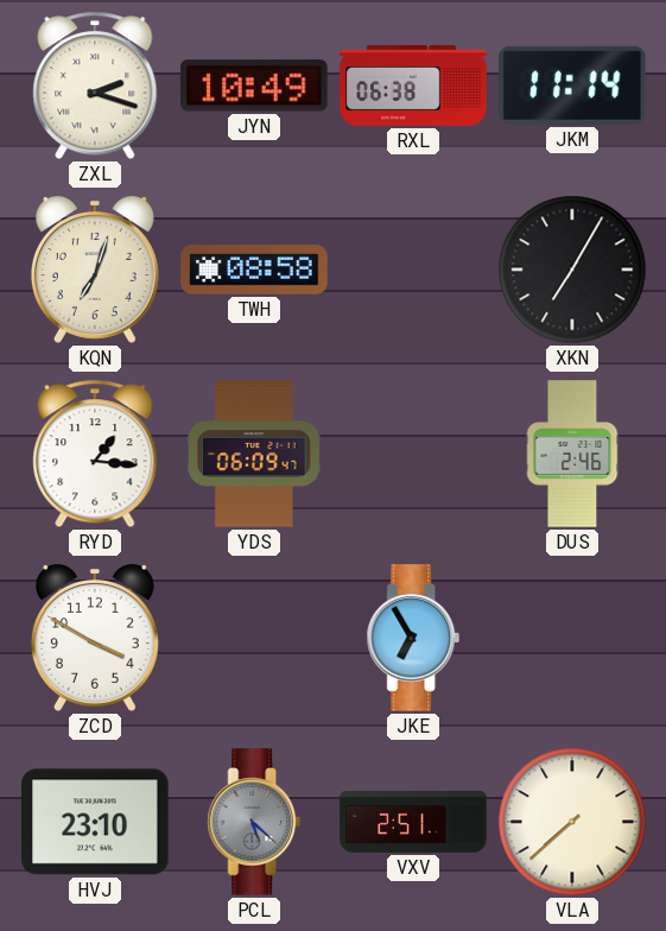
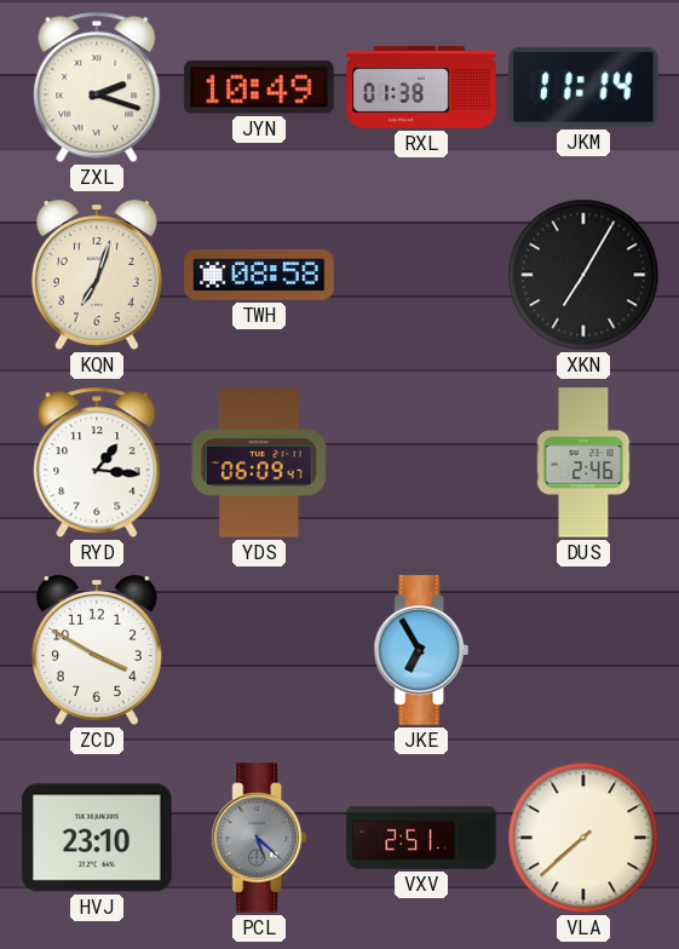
RXL: 06:38 -> 01:38
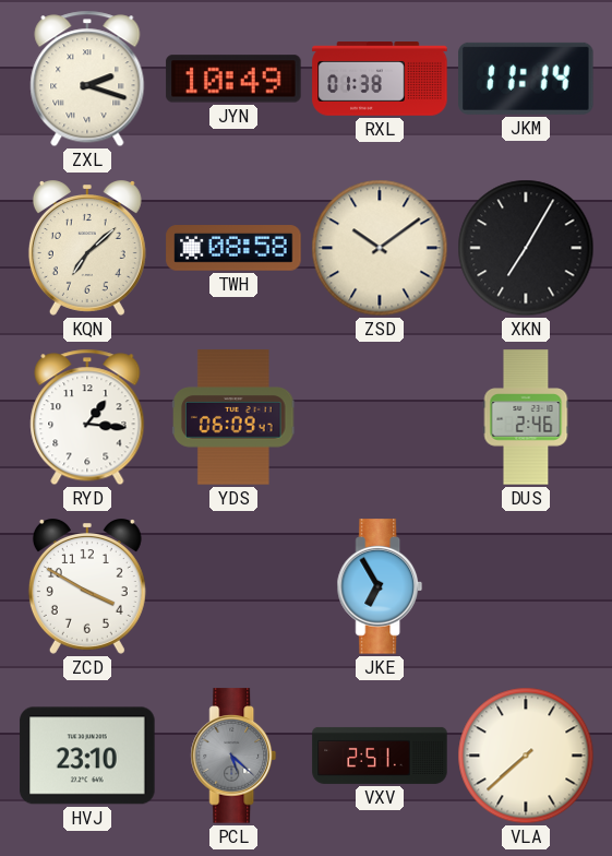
KQN: 7:03 -> 7:08
ZSD: none -> 10:09
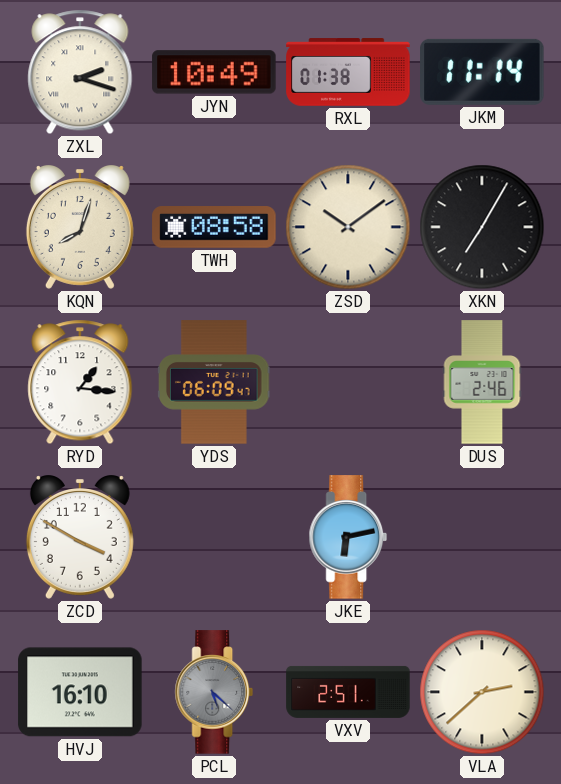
KQN: 7:08 -> 8:03
JKE: 6:55 -> 6:13
HVJ: 23:10 -> 16:10
VLA: 7:38 -> 2:38
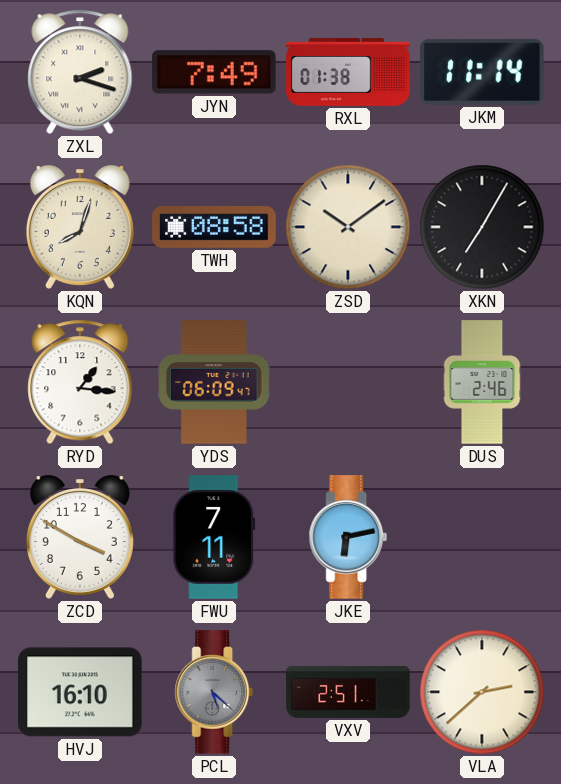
JYN: 10:49 -> 7:49
FWU: none -> 7:11
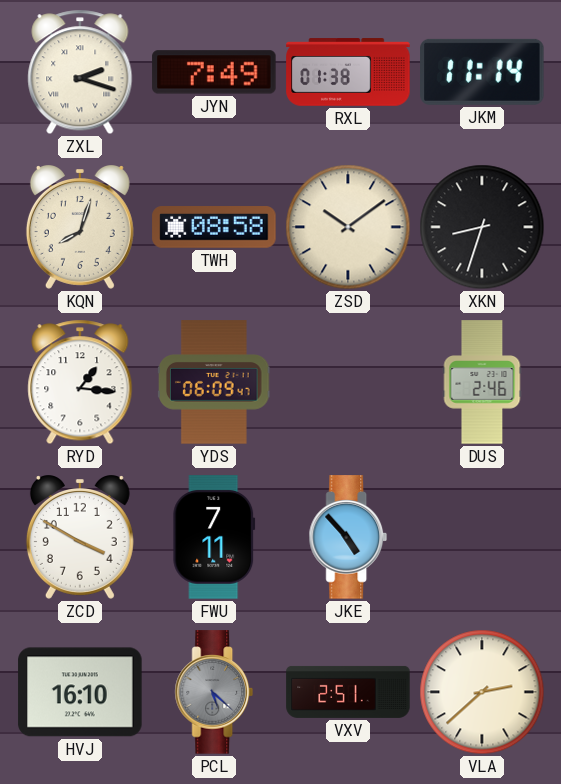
XKN: 7:05 -> 8:33
JKE: 6:13 -> 4:53
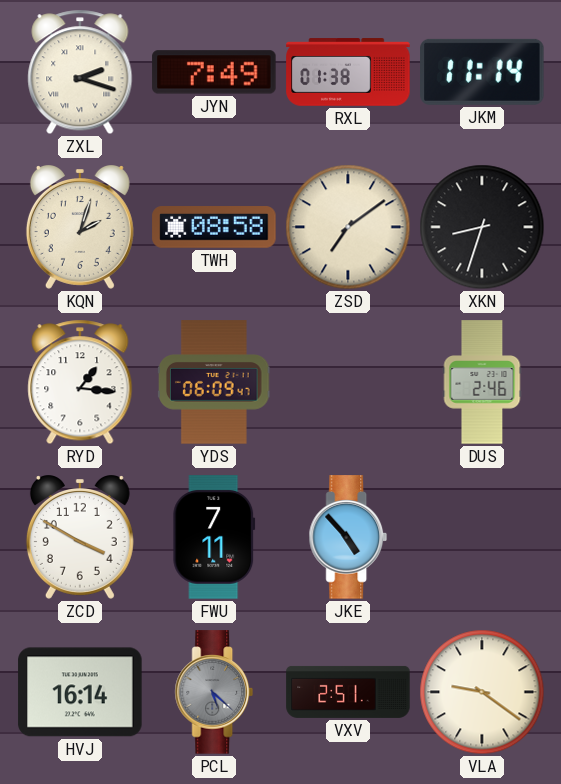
KQN: 8:03 -> 2:03
ZSD: 10:09 -> 7:09
HVJ: 16:10 -> 16:14
VLA: 2:38 -> 9:21
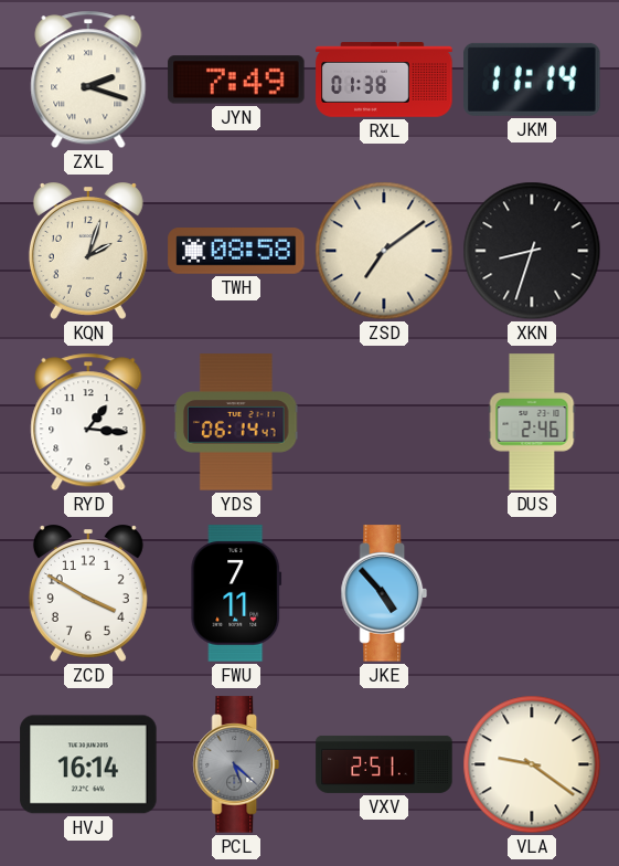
YDS: 06:09 -> 06:14
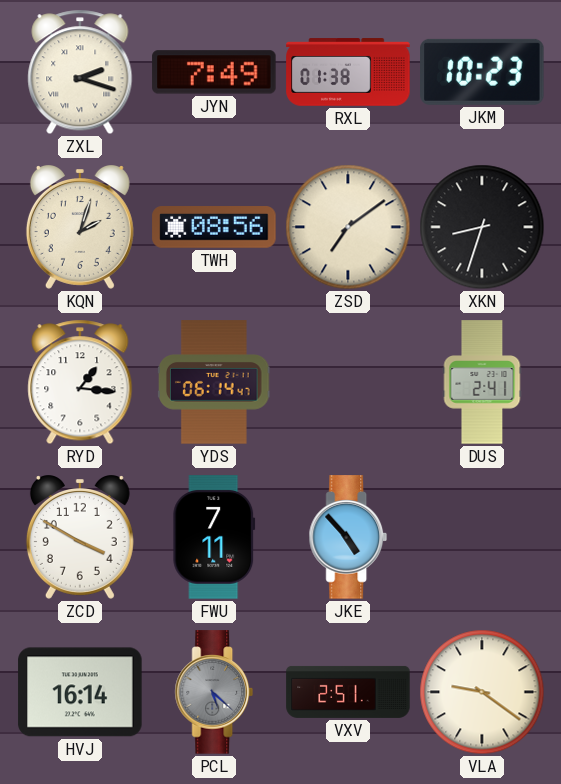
JKM: 11:14 -> 10:23
TWH: 08:58 -> 08:56
DUS: 2:46 -> 2:41
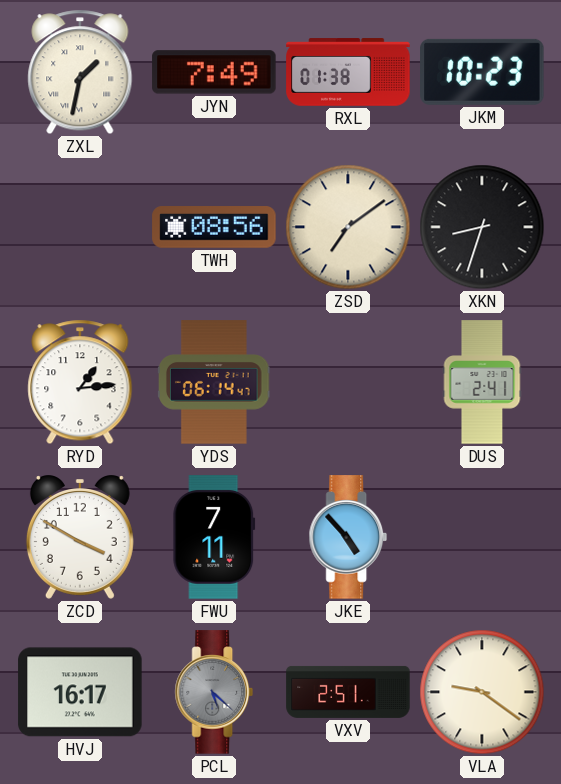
ZXL: 2:18 -> 1:32
KQN: 2:03 -> none
RYD: 1:16 -> 1:14
HVJ: 16:14 -> 16:17
